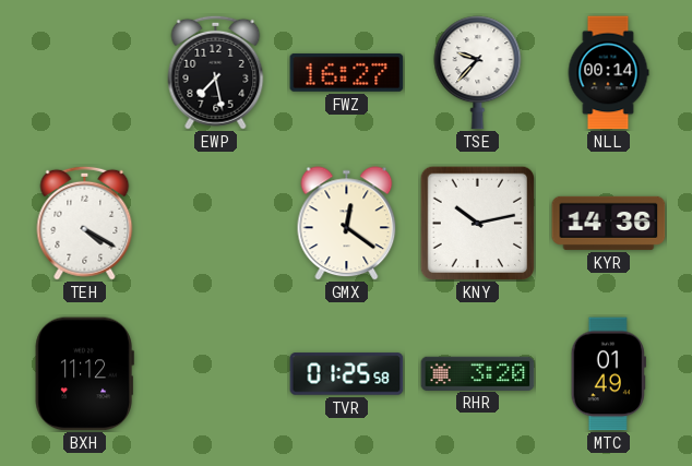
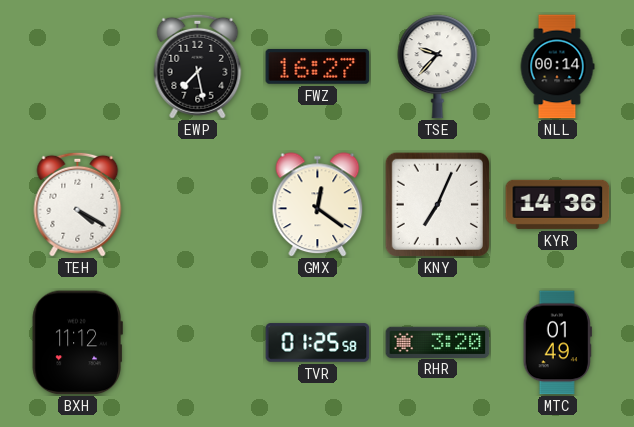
KNY: 10:13 -> 7:04
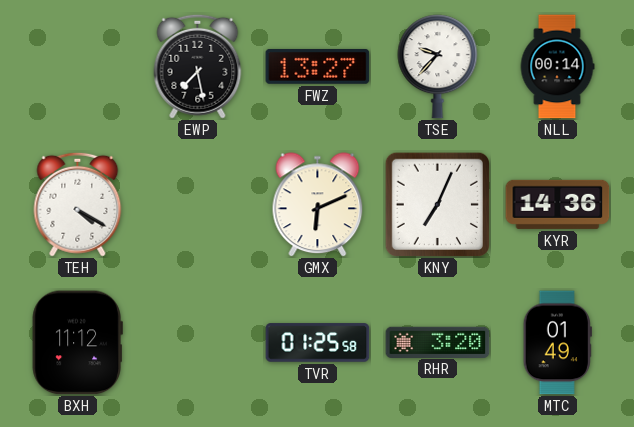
FWZ: 16:27 -> 13:27
GMX: 12:21 -> 6:11
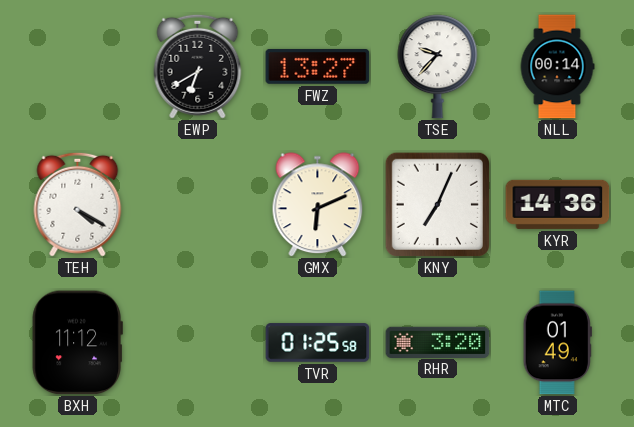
EWP: 7:28 -> 6:40
